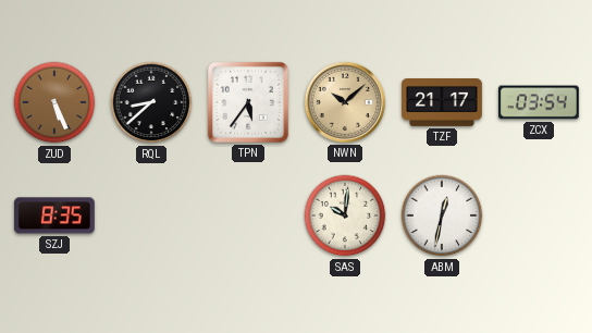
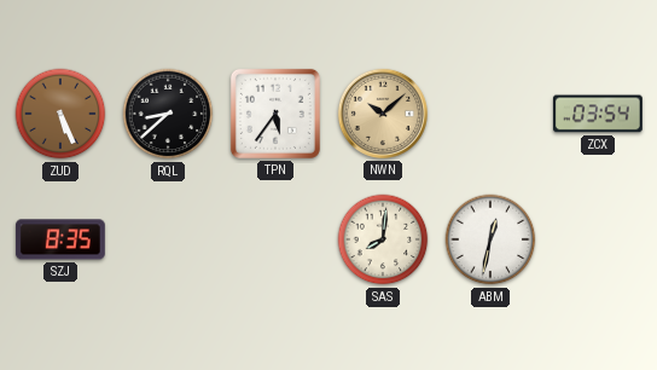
TZF: 21:17 -> none
SAS: 10:01 -> 8:01
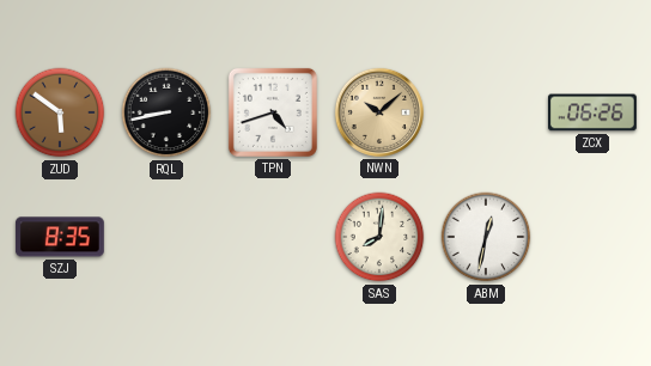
ZUD: 5:26 -> 5:51
RQL: 8:38 -> 8:43
TPN: 5:36 -> 4:42
ZCX: 03:54 -> 06:26
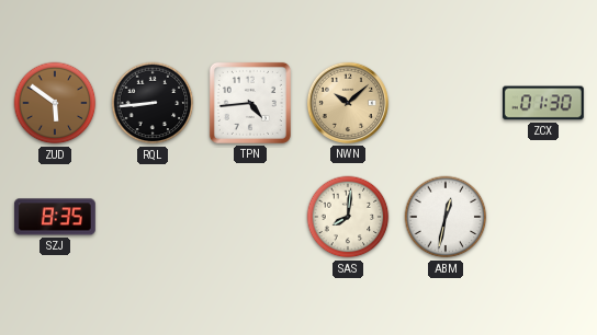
RQL: 8:43 -> 8:44
TPN: 4:42 -> 4:44
ZCX: 06:26 -> 01:30
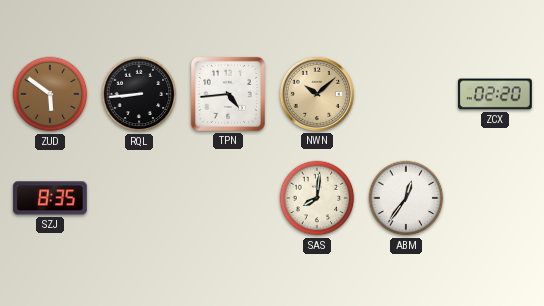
ZCX: 01:30 -> 02:20
ABM: 12:32 -> 12:36
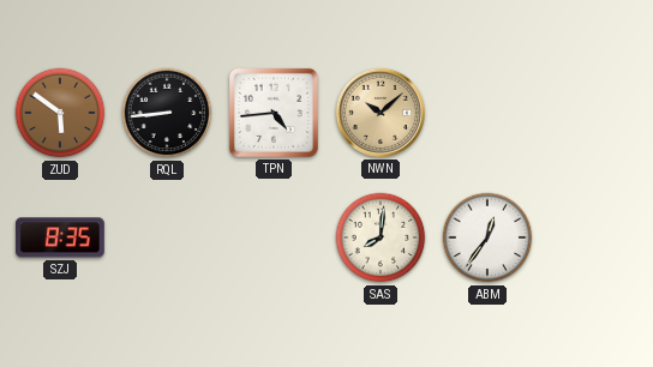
ZCX: 02:20 -> none
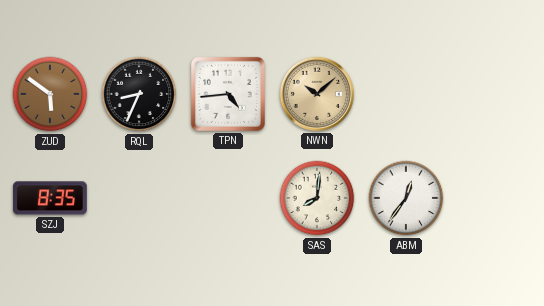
RQL: 8:44 -> 8:34
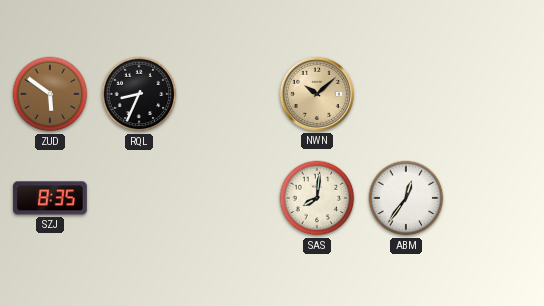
TPN: 4:44 -> none
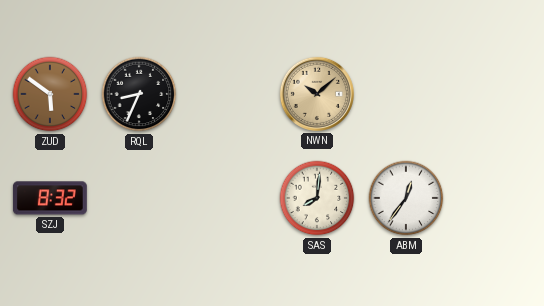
SZJ: 8:35 -> 8:32
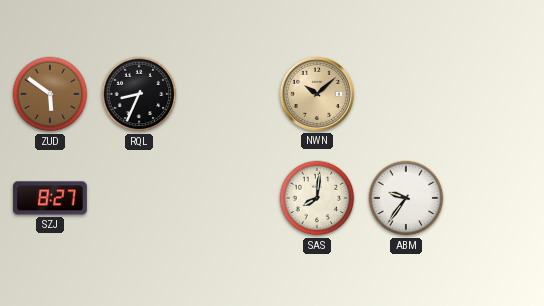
SZJ: 8:32 -> 8:27
ABM: 12:36 -> 9:36
